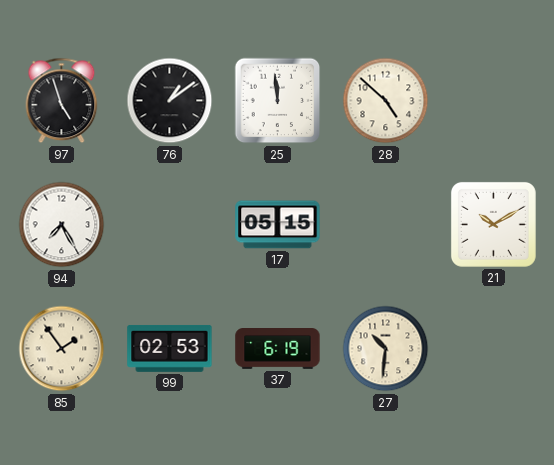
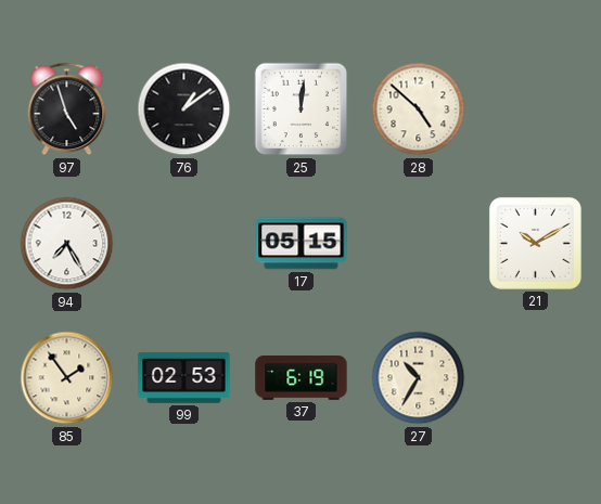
25: 11:59 -> 12:01
27: 10:31 -> 10:35
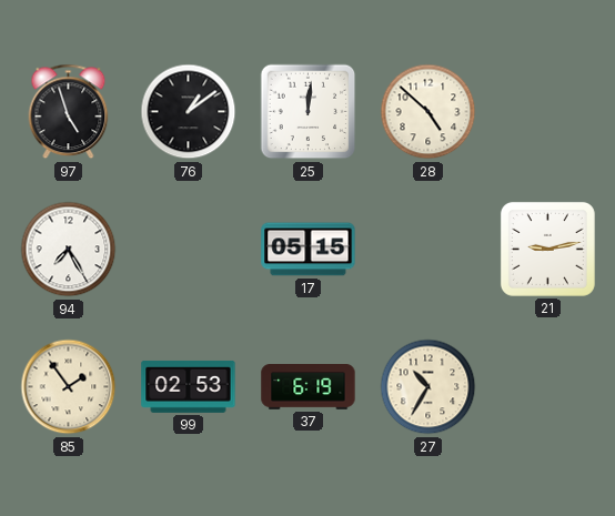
21: 10:10 -> 9:13
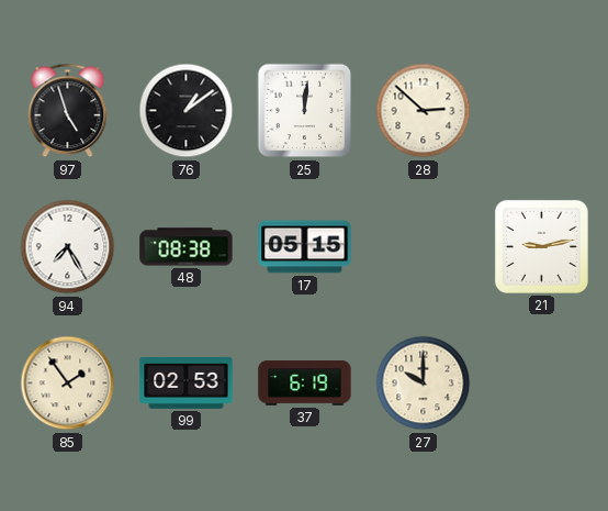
28: 4:52 -> 2:52
48: none -> 08:38
27: 10:35 -> 10:00
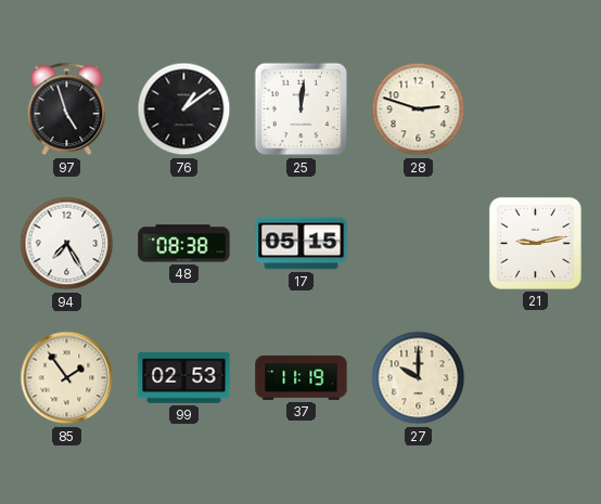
28: 2:52 -> 2:48
37: 6:19 -> 11:19
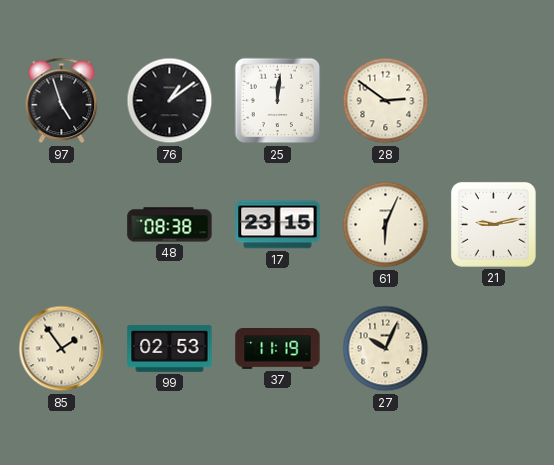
28: 2:48 -> 2:51
94: 7:25 -> none
17: 05:15 -> 23:15
61: none -> 6:04
27: 10:00 -> 10:04
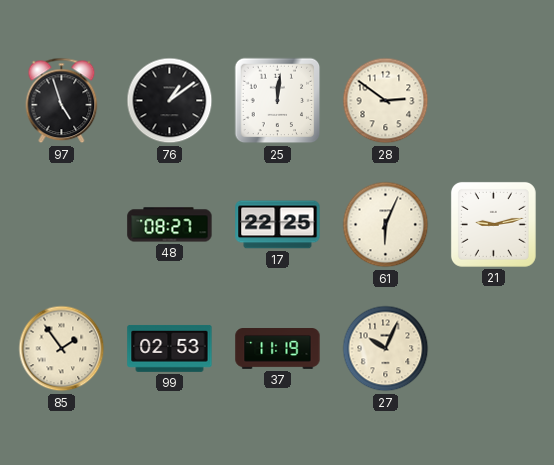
48: 08:38 -> 08:27
17: 23:15 -> 22:25
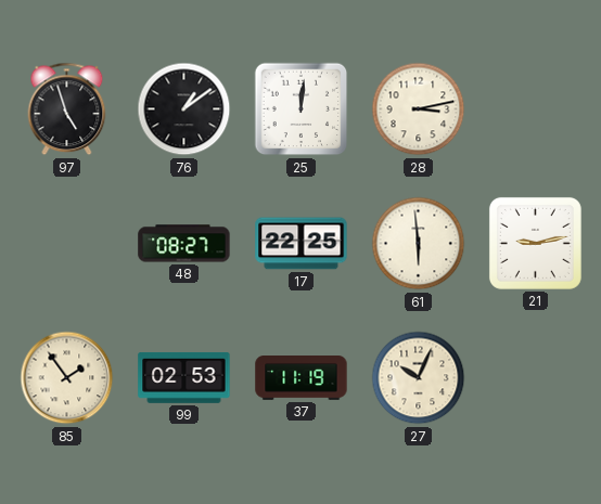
28: 2:51 -> 3:13
61: 6:04 -> 5:59
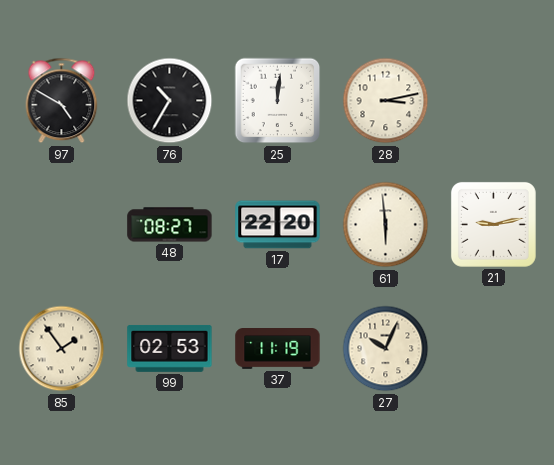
97: 4:57 -> 4:50
76: 1:09 -> 10:35
17: 22:25 -> 22:20
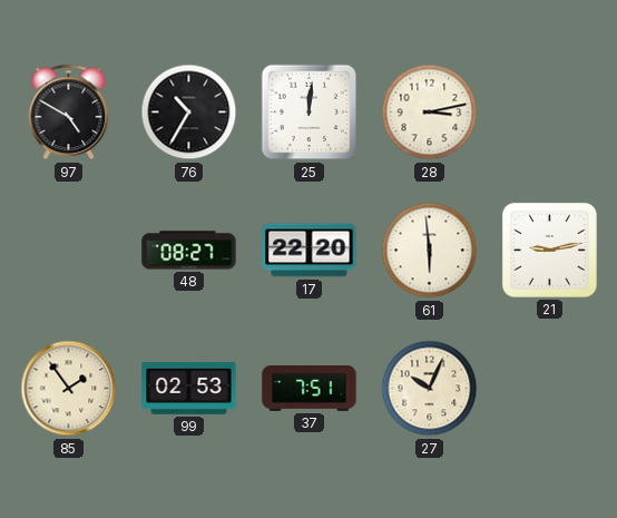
37: 11:19 -> 7:51
